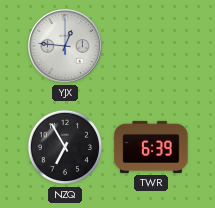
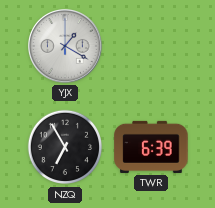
YJX: 12:46 -> 1:20
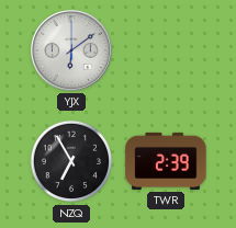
YJX: 1:20 -> 6:09
TWR: 6:39 -> 2:39
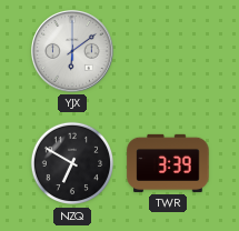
NZQ: 6:55 -> 6:50
TWR: 2:39 -> 3:39
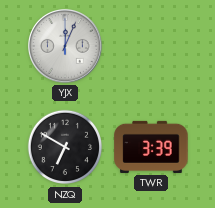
YJX: 6:09 -> 12:04
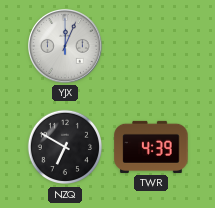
TWR: 3:39 -> 4:39
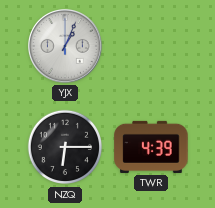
YJX: 12:04 -> 1:04
NZQ: 6:50 -> 6:15
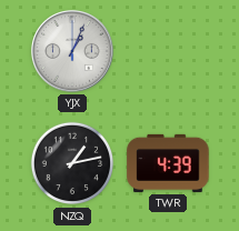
NZQ: 6:15 -> 1:13
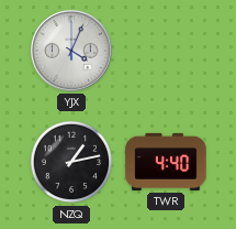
YJX: 1:04 -> 4:04
TWR: 4:39 -> 4:40
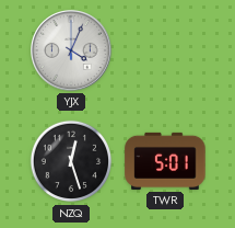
NZQ: 1:13 -> 12:27
TWR: 4:40 -> 5:01
